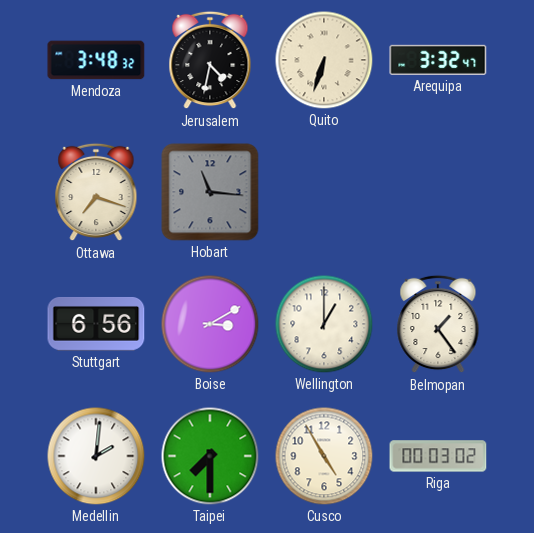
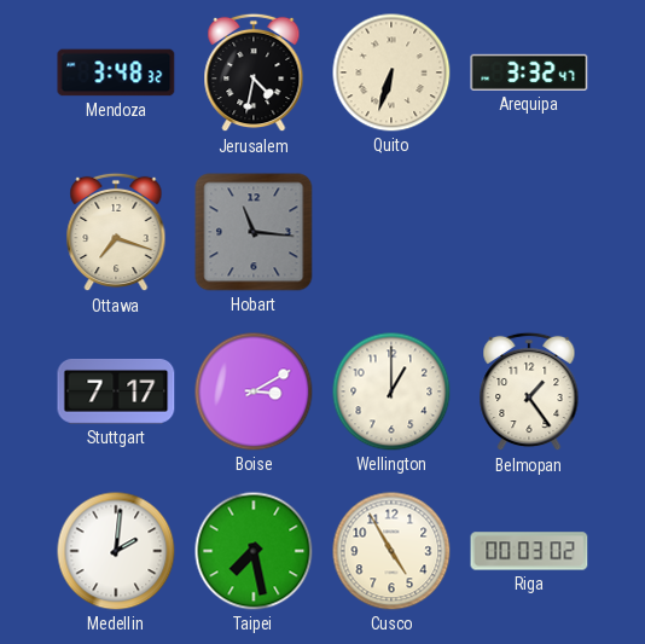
Stuttgart: 6:56 -> 7:17
Taipei: 7:30 -> 7:28
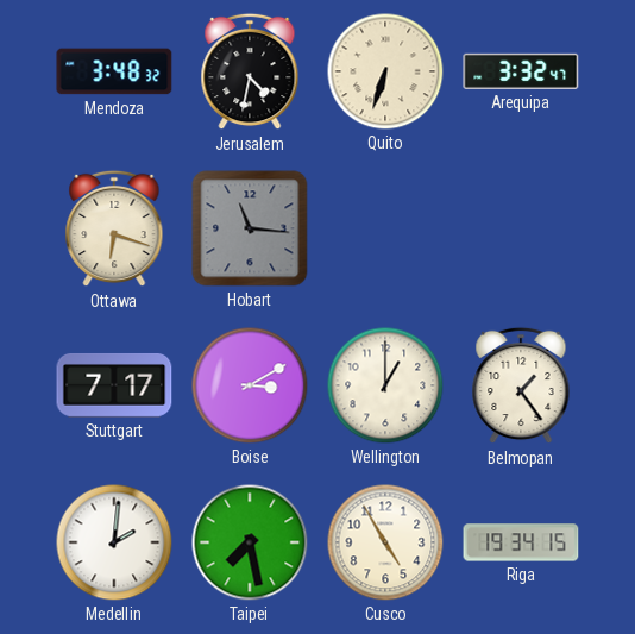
Ottawa: 7:18 -> 6:18
Riga: 00:03 -> 19:34
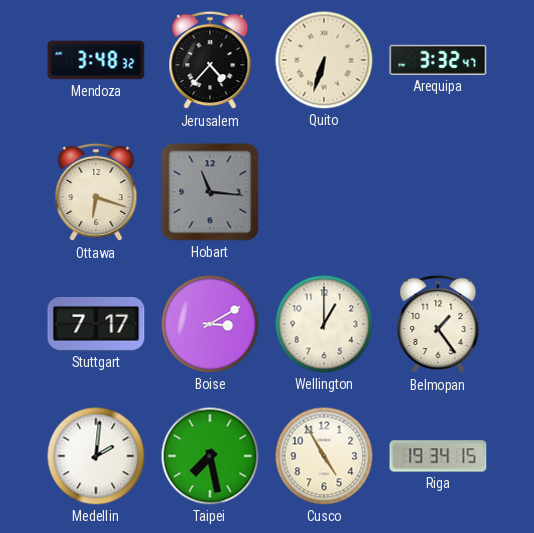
Jerusalem: 4:32 -> 4:37
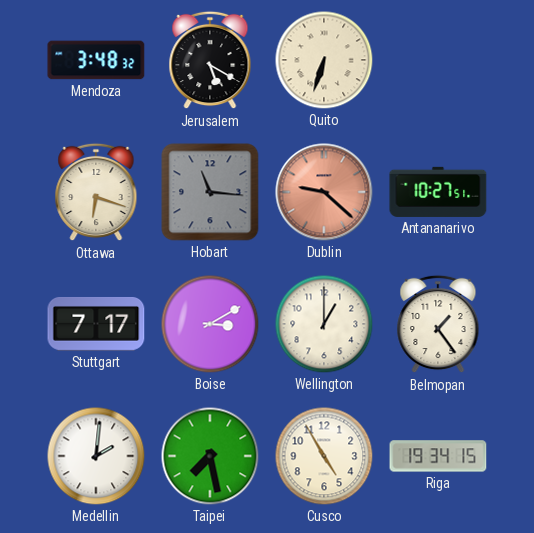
Jerusalem: 4:37 -> 5:20
Arequipa: 3:32 -> none
Dublin: none -> 9:22
Antananarivo: none -> 10:27
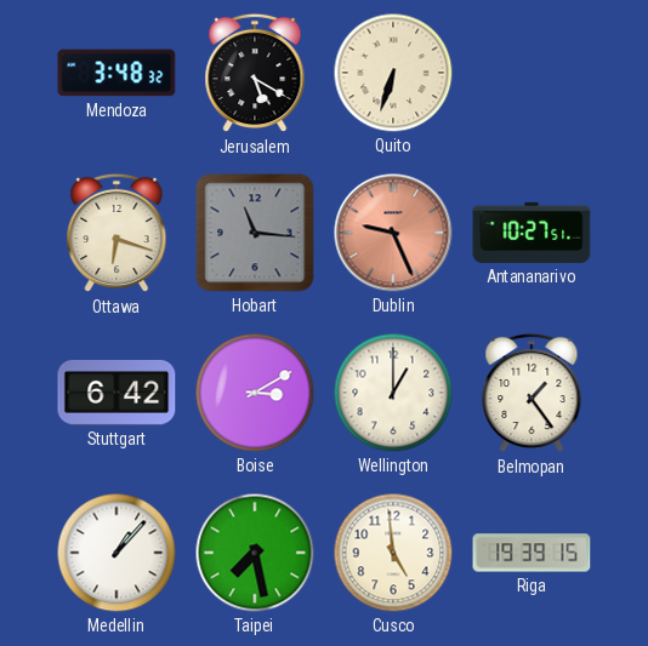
Dublin: 9:22 -> 9:26
Stuttgart: 7:17 -> 6:42
Medellin: 2:01 -> 1:07
Cusco: 4:55 -> 4:59
Riga: 19:34 -> 19:39
